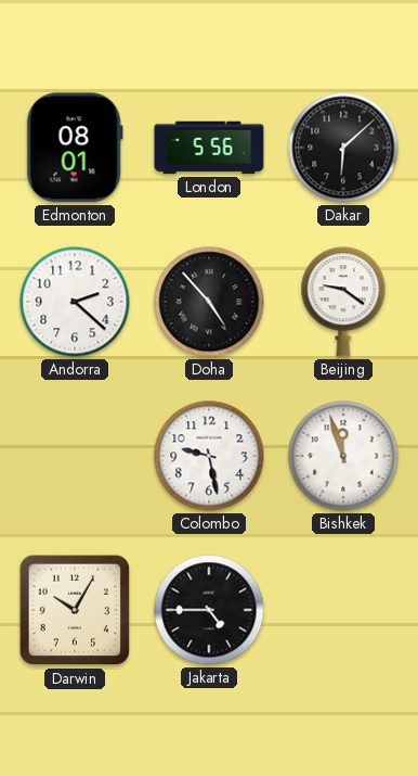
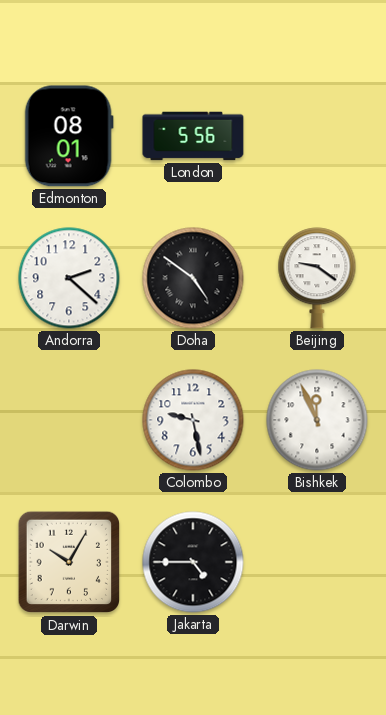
Dakar: 6:08 -> none
Doha: 4:53 -> 4:51
Bishkek: 11:57 -> 11:56
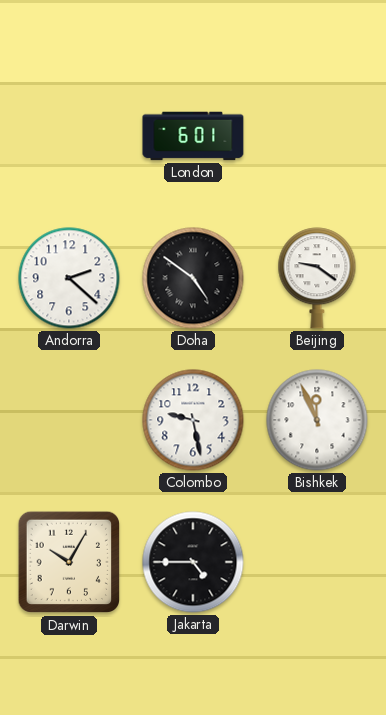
Edmonton: 08:01 -> none
London: 5:56 -> 6:01
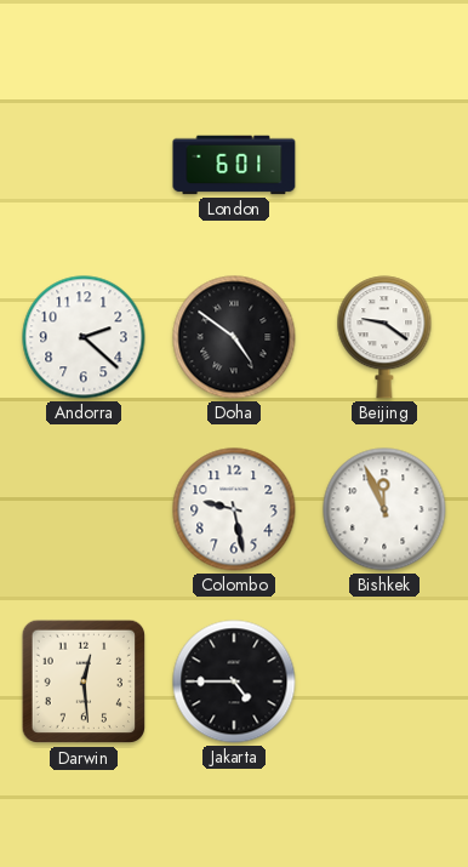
Darwin: 10:05 -> 12:29
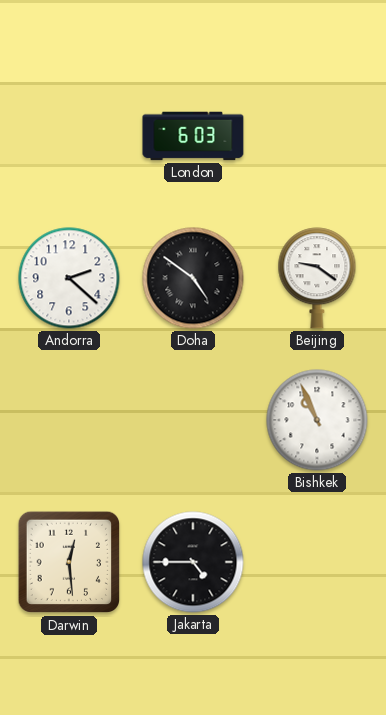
London: 6:01 -> 6:03
Colombo: 9:28 -> none
Bishkek: 11:56 -> 10:56
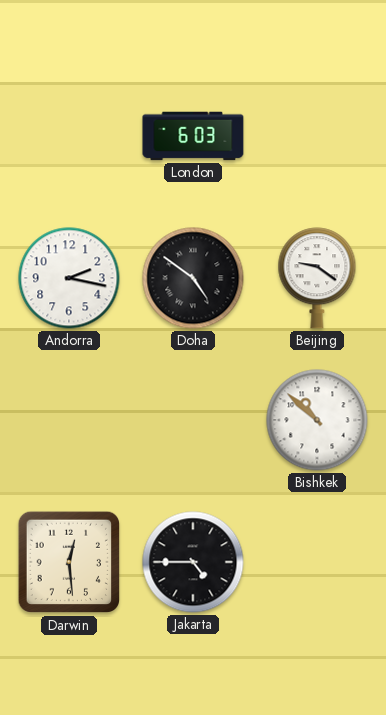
Andorra: 2:22 -> 2:17
Bishkek: 10:56 -> 10:52
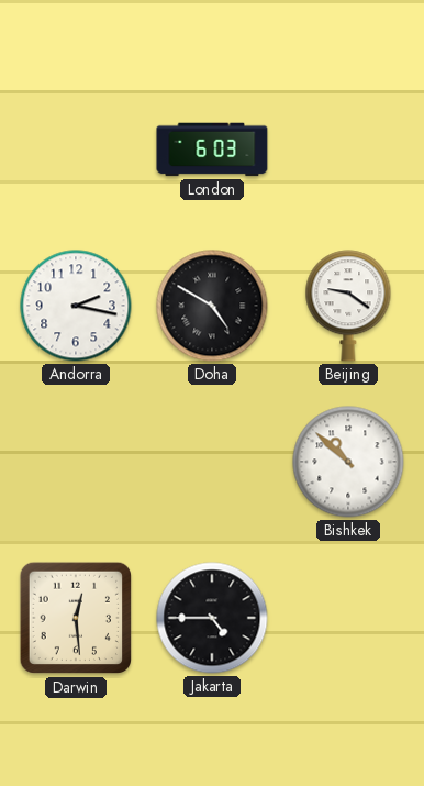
Doha: 4:51 -> 4:50
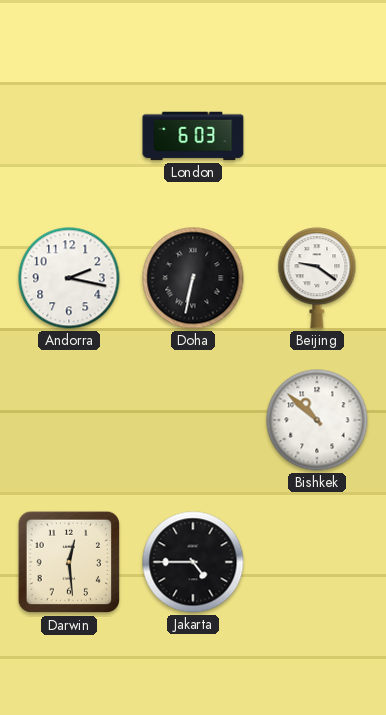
Doha: 4:50 -> 6:32
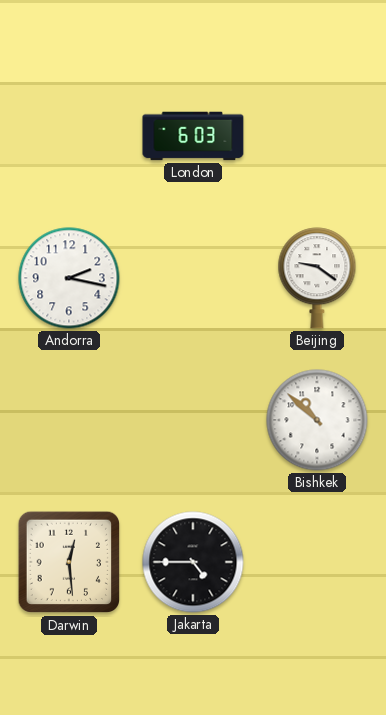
Doha: 6:32 -> none
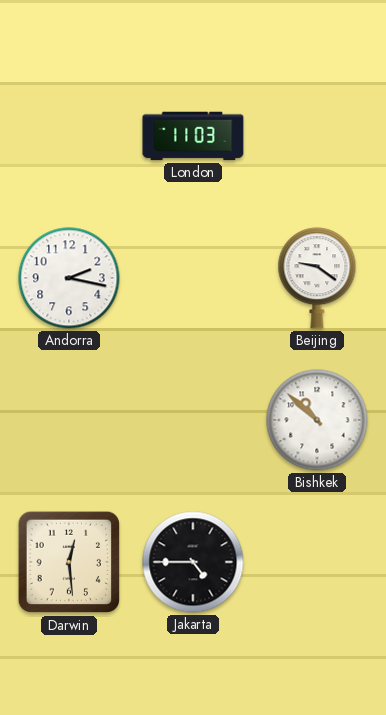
London: 6:03 -> 11:03
